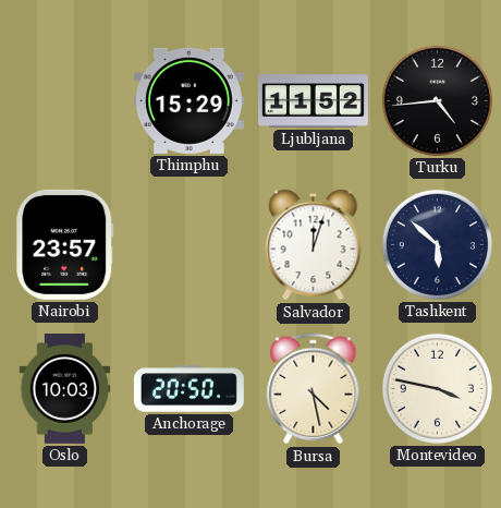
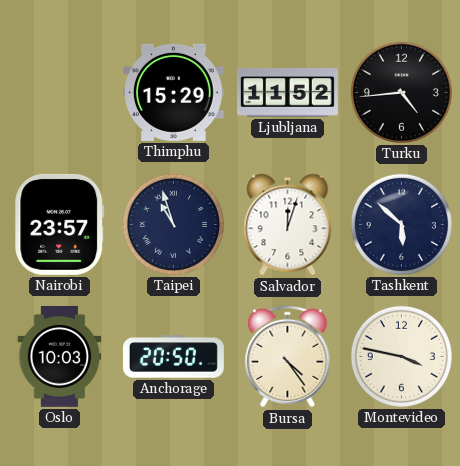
Taipei: none -> 10:57
Bursa: 4:28 -> 4:24
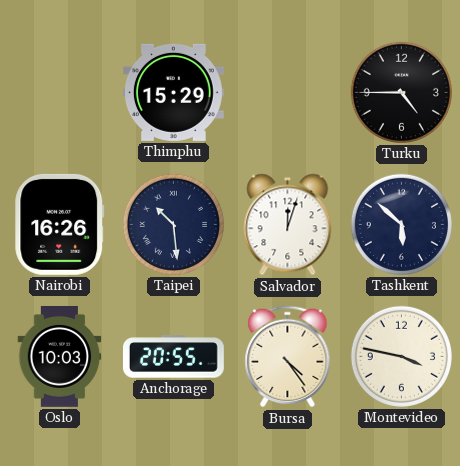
Ljubljana: 11:52 -> none
Turku: 4:44 -> 4:45
Nairobi: 23:57 -> 16:26
Taipei: 10:57 -> 10:29
Anchorage: 20:50 -> 20:55
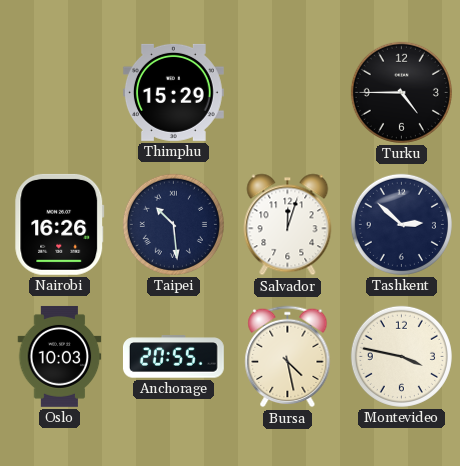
Tashkent: 5:52 -> 2:52
Bursa: 4:24 -> 4:28
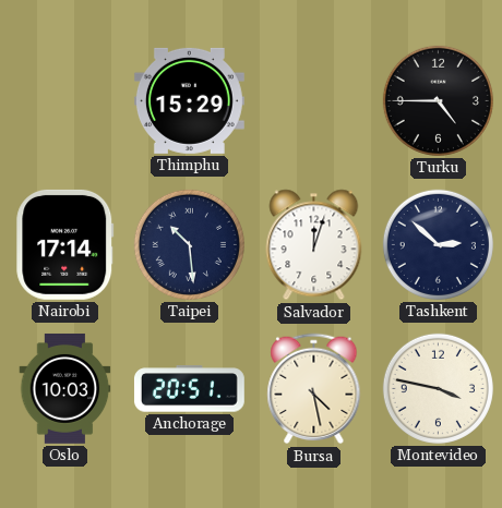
Nairobi: 16:26 -> 17:14
Anchorage: 20:55 -> 20:51
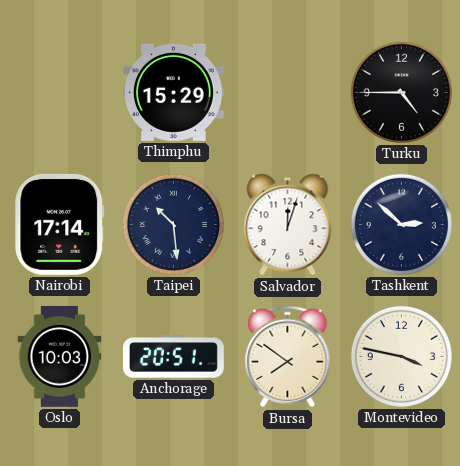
Bursa: 4:28 -> 7:51
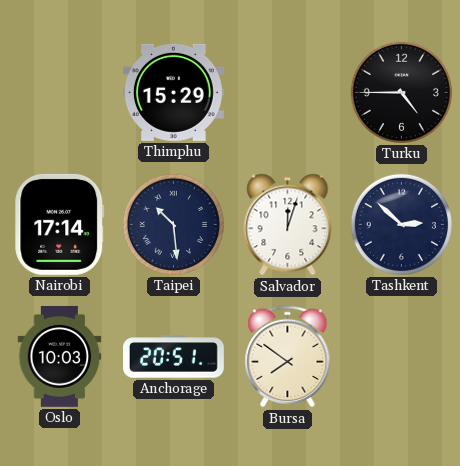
Montevideo: 3:47 -> none
